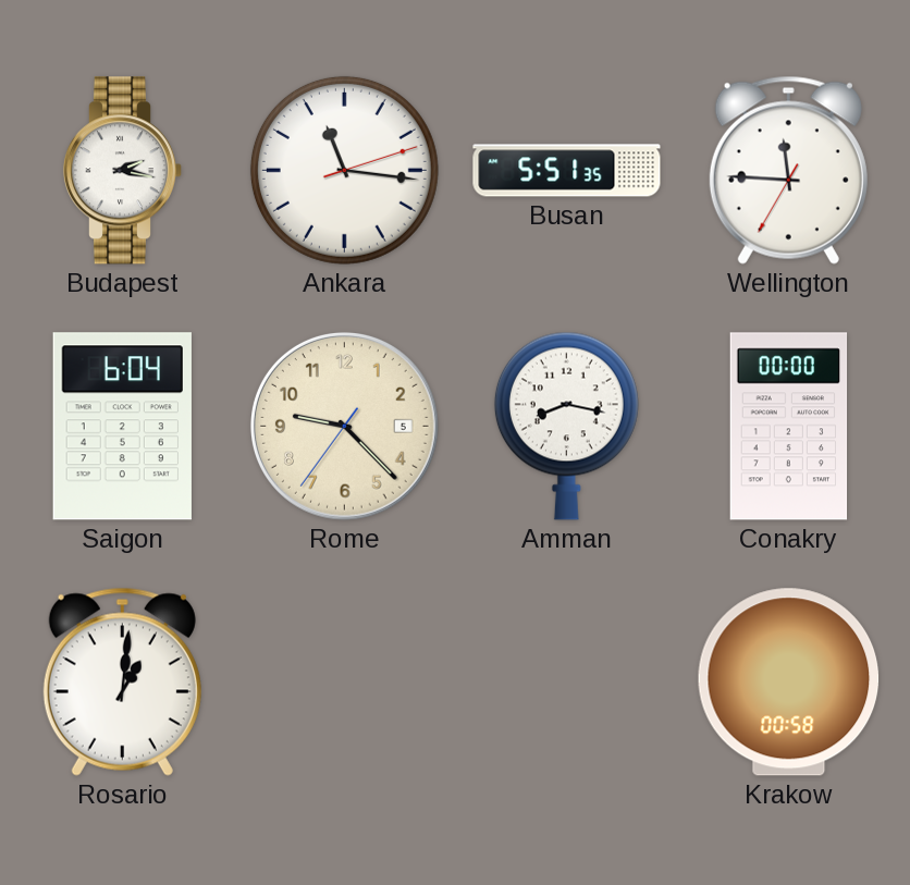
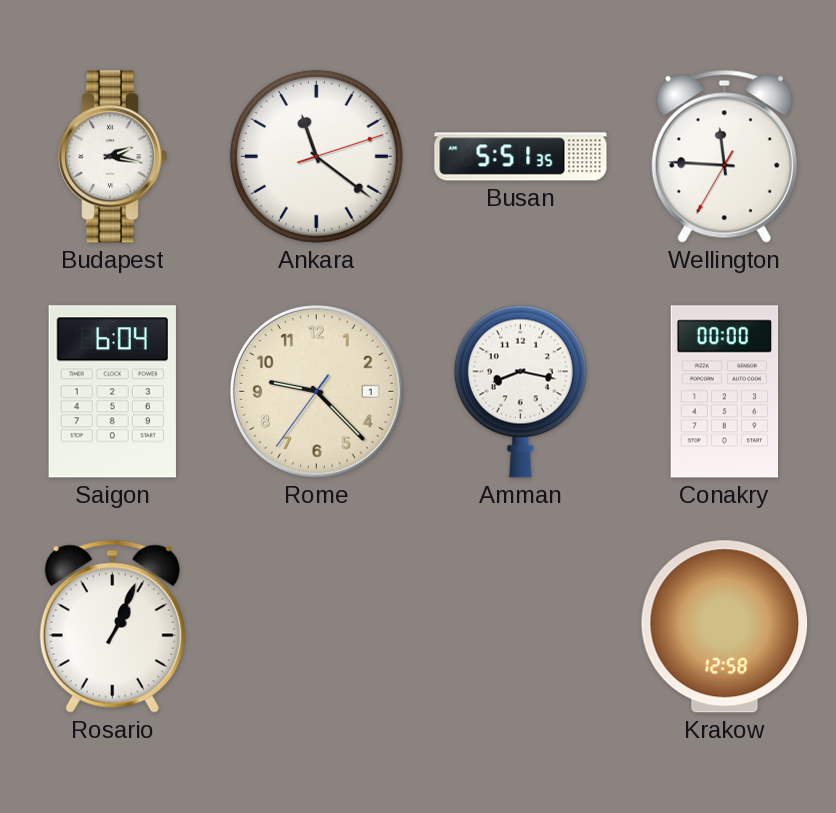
Ankara: 11:16 -> 11:21
Rome date: 5 -> 1
Rosario: 1:01 -> 1:04
Krakow: 00:58 -> 12:58
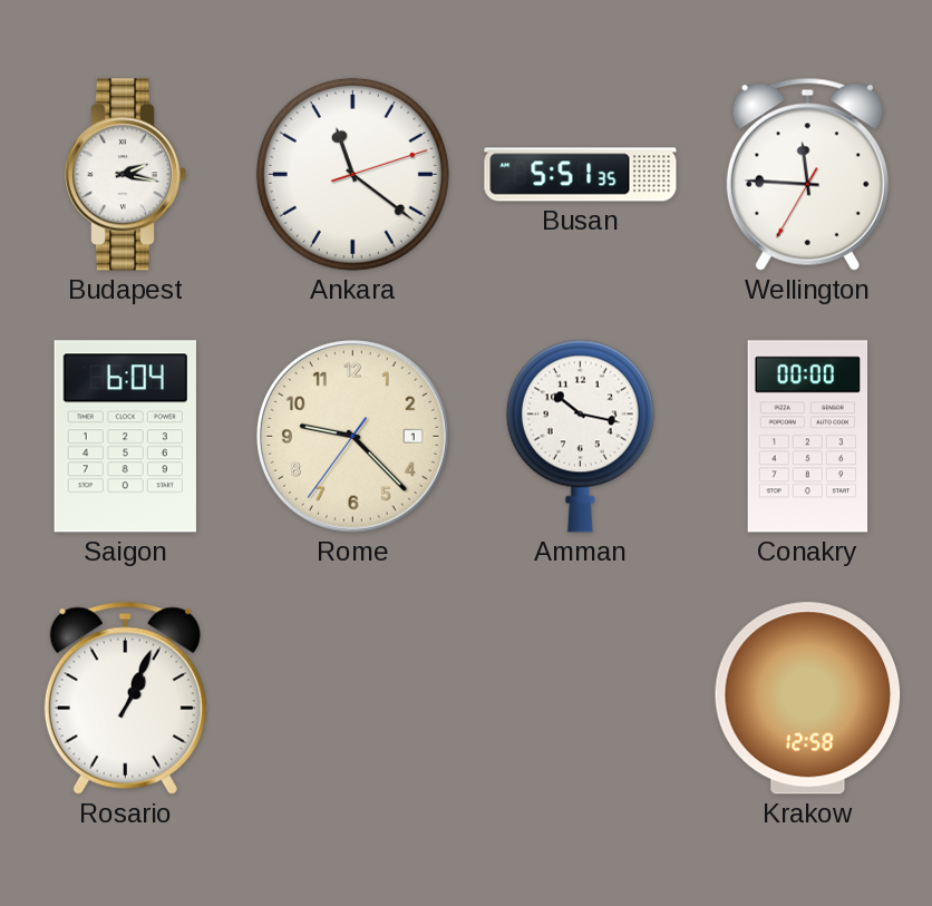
Amman: 8:17 -> 10:17
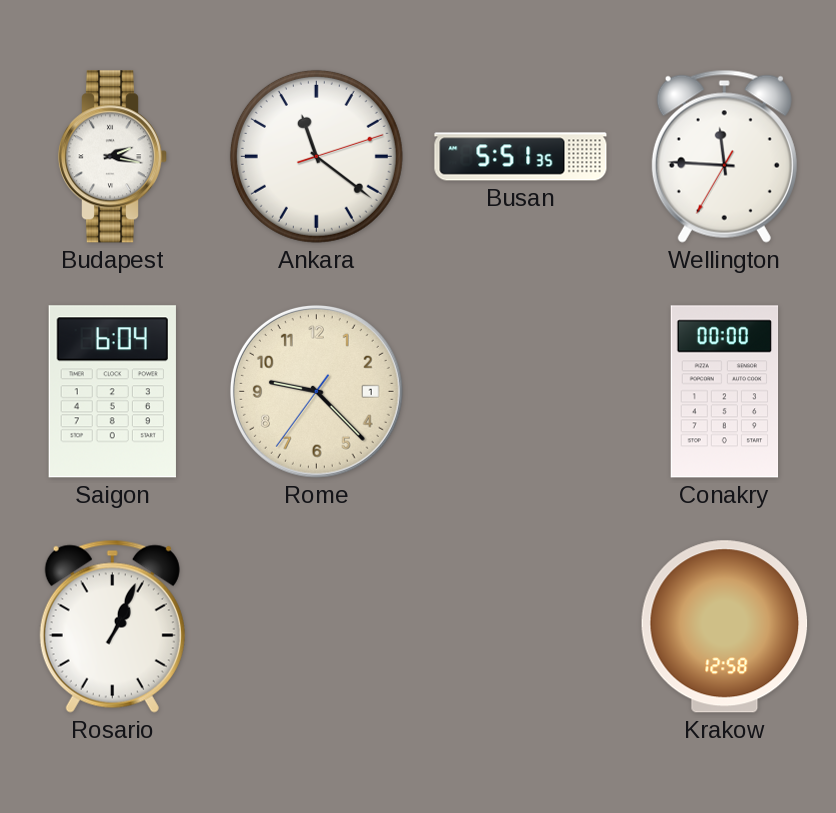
Amman: 10:17 -> none
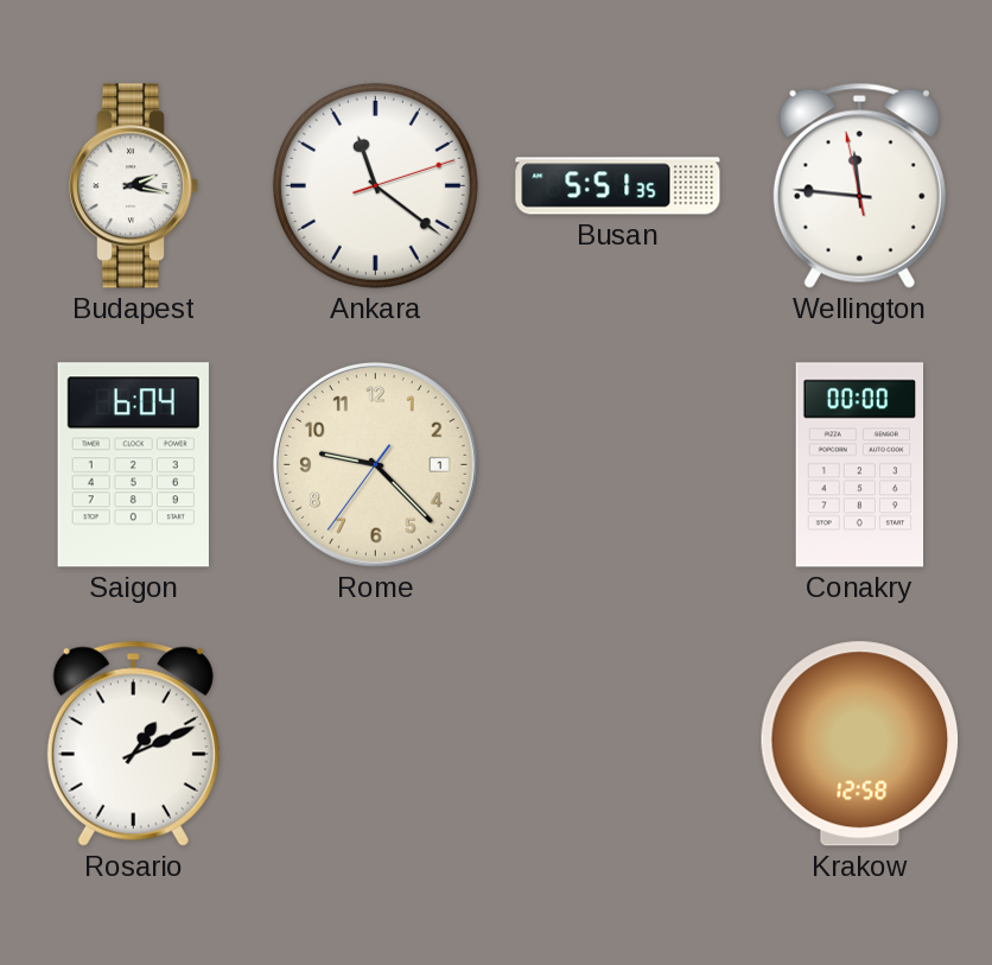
Wellington: 11:45:35 -> 11:45:58
Rosario: 1:04 -> 1:11
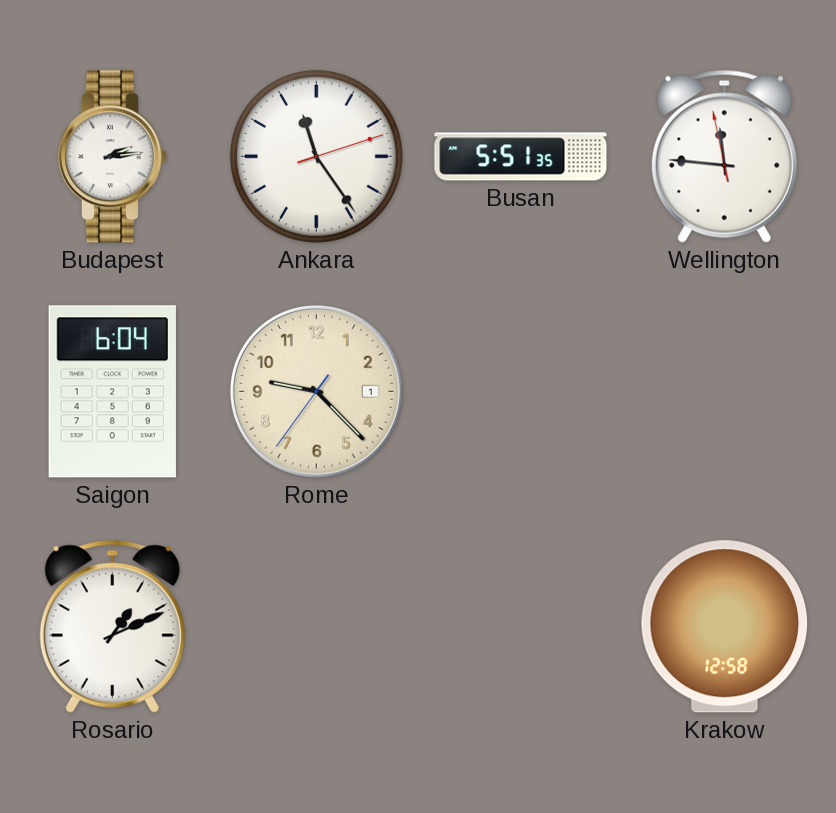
Budapest: 2:17 -> 2:14
Ankara: 11:21 -> 11:24
Conakry: 00:00 -> none
